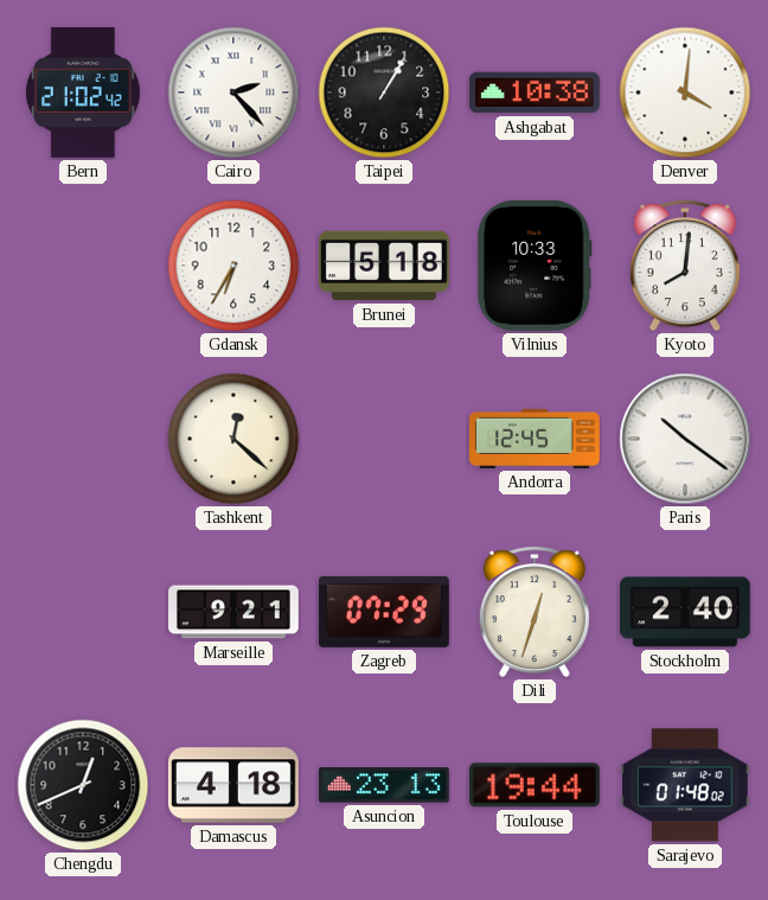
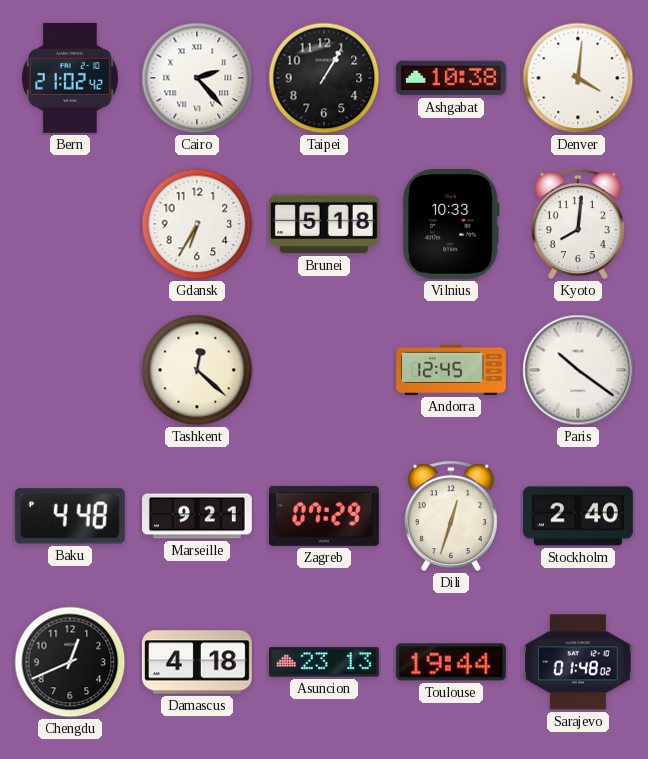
Baku: none -> 4:48
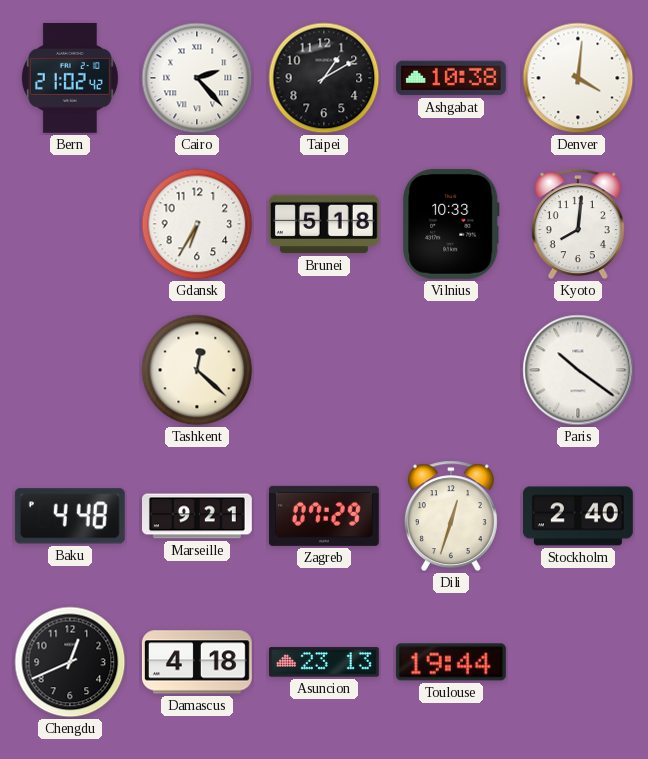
Taipei: 1:05 -> 1:10
Andorra: 12:45 -> none
Sarajevo: 01:48 -> none
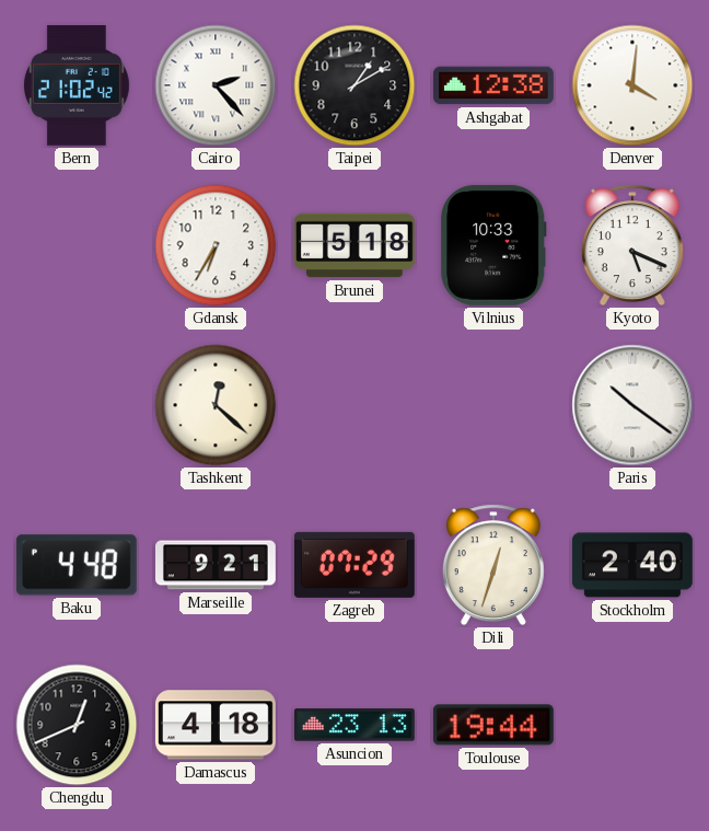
Ashgabat: 10:38 -> 12:38
Kyoto: 8:01 -> 5:19
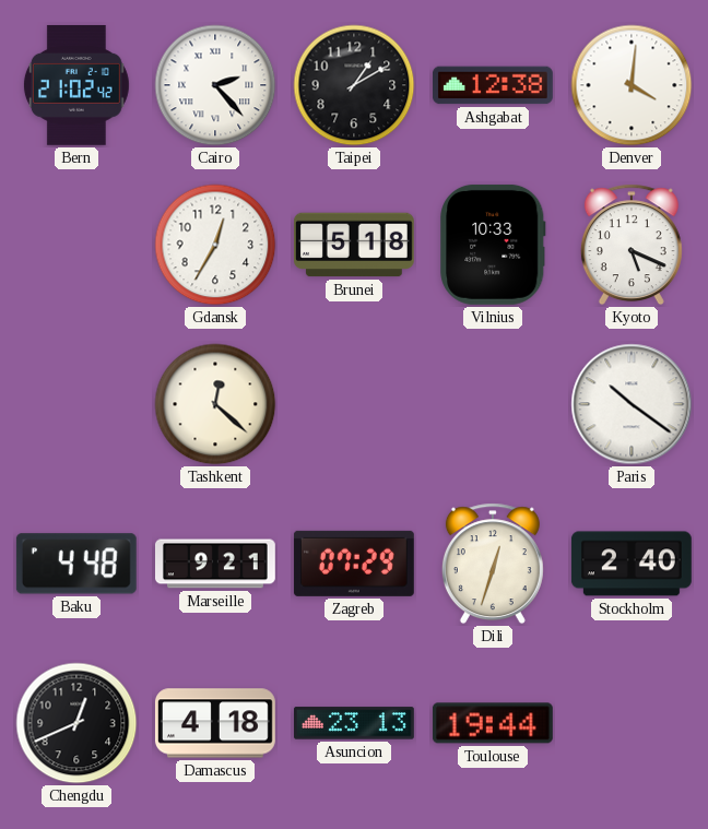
Gdansk: 6:35 -> 12:35
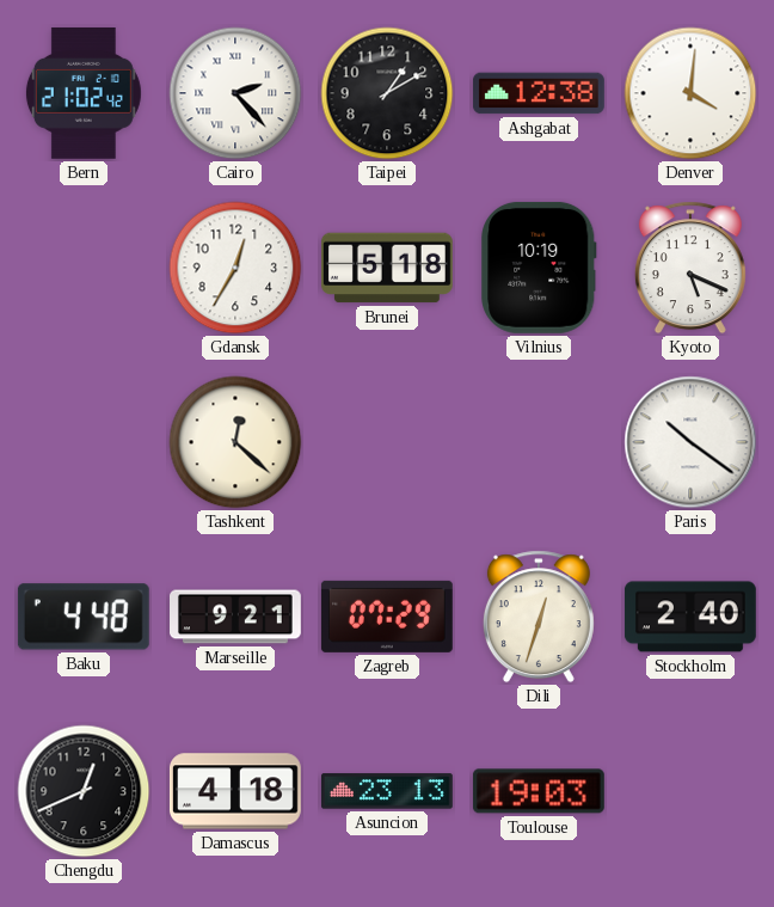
Vilnius: 10:33 -> 10:19
Toulouse: 19:44 -> 19:03
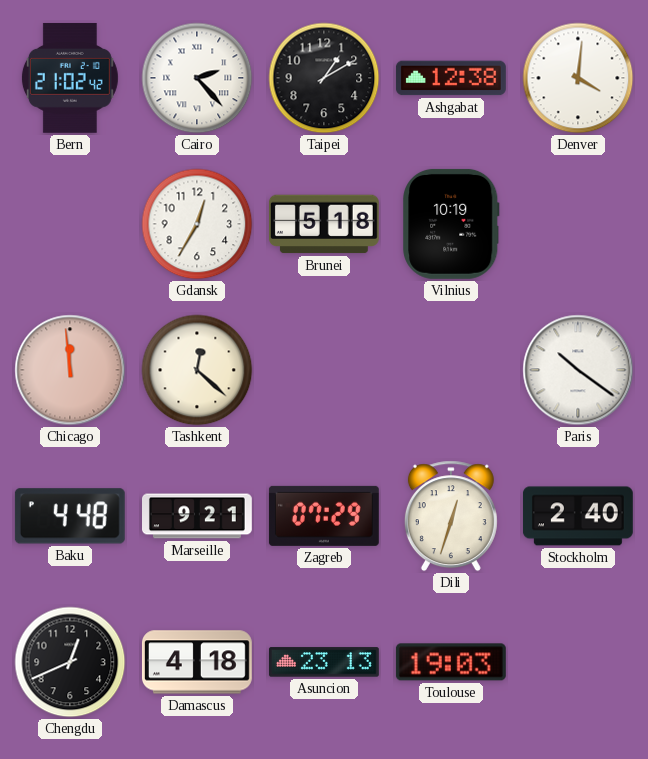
Kyoto: 5:19 -> none
Chicago: none -> 11:59
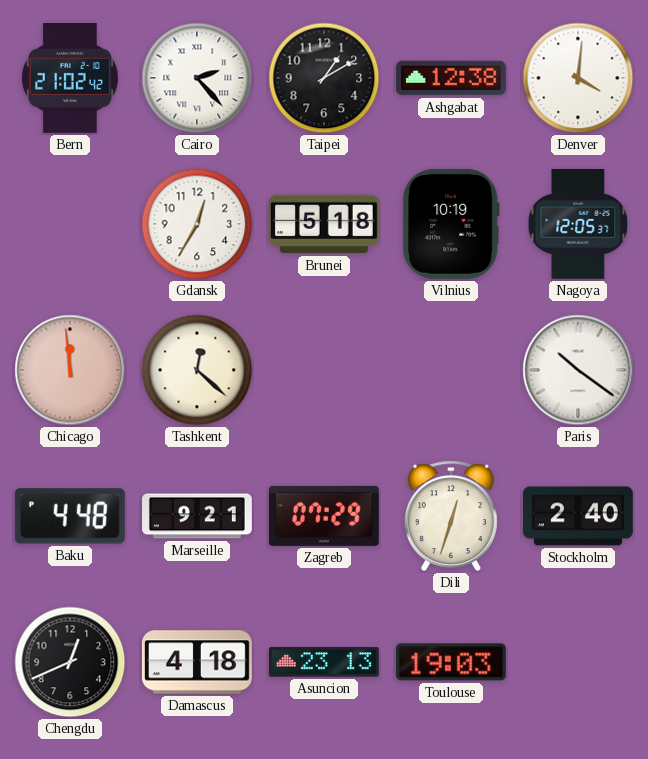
Nagoya: none -> 12:05
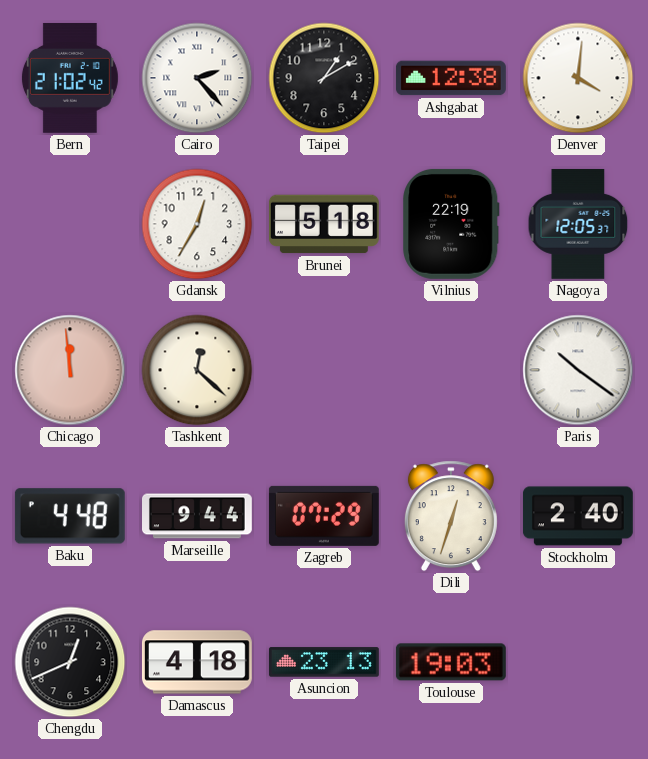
Vilnius: 10:19 -> 22:19
Marseille: 9:21 -> 9:44
